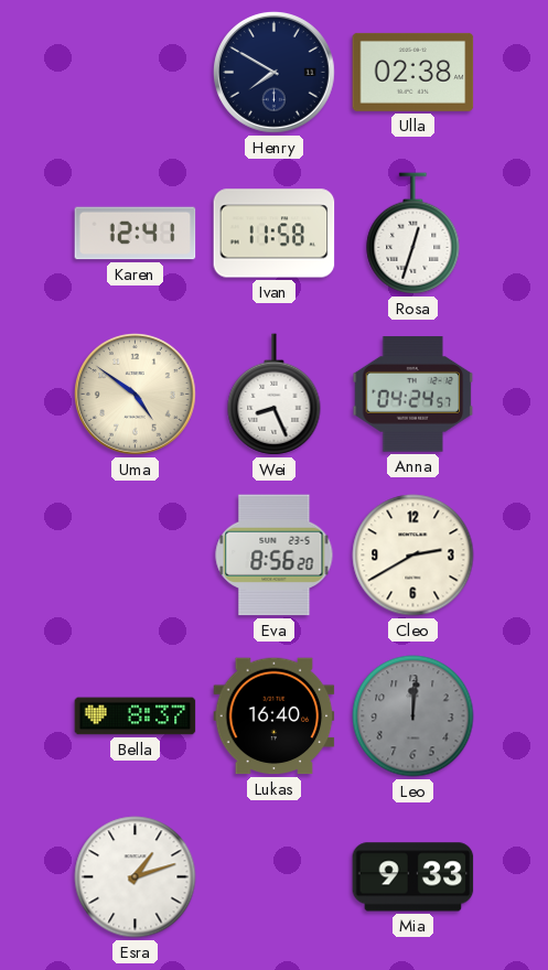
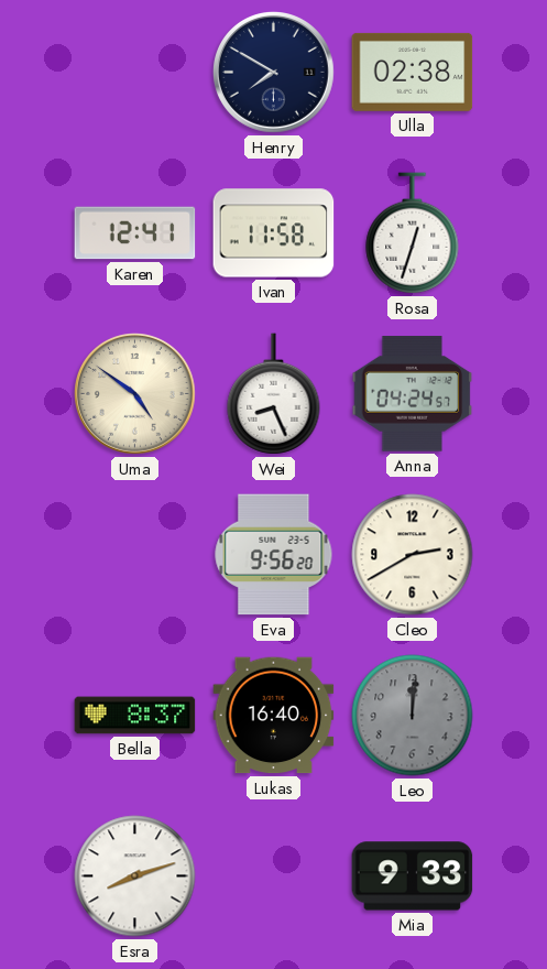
Eva: 8:56 -> 9:56
Esra: 1:12 -> 8:12
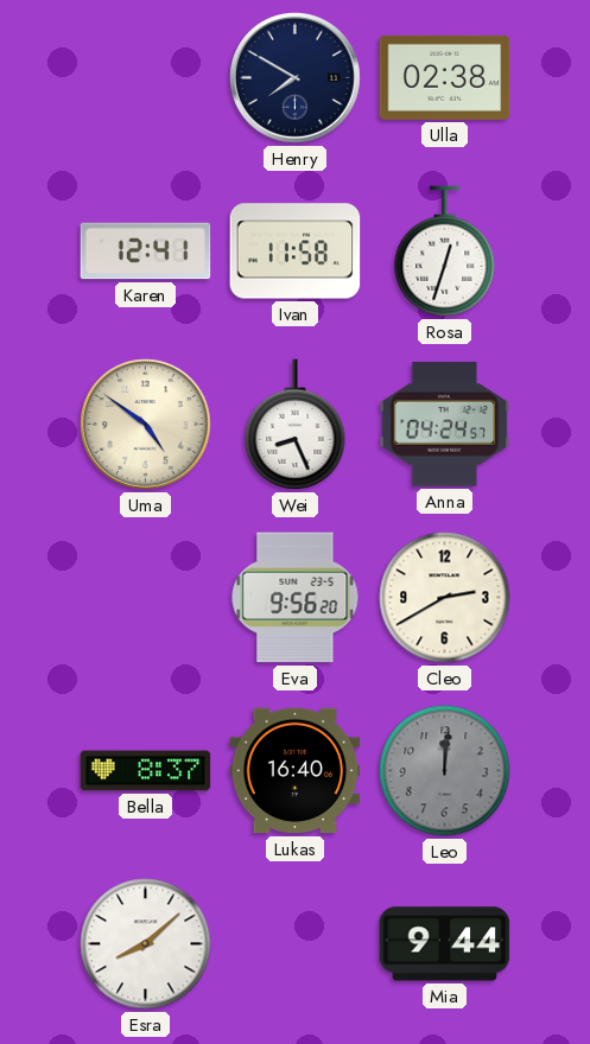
Esra: 8:12 -> 8:08
Mia: 9:33 -> 9:44
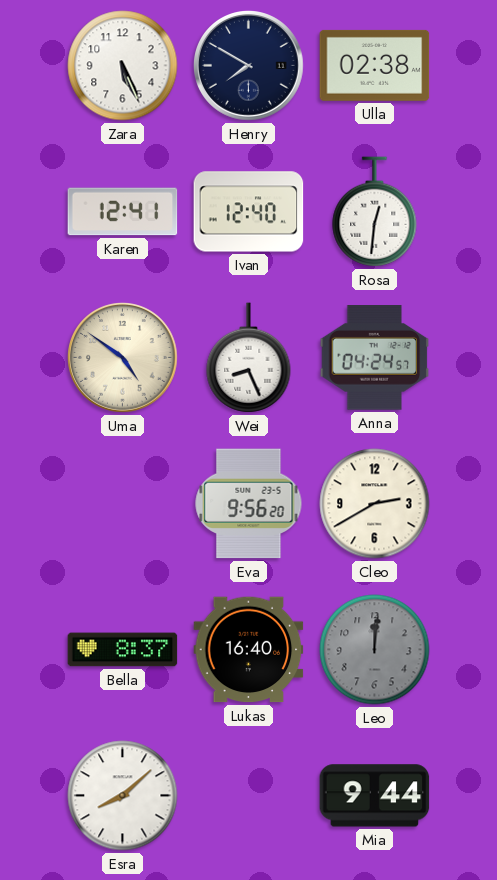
Zara: none -> 5:26
Ivan: 11:58 -> 12:40
Rosa: 12:33 -> 12:31
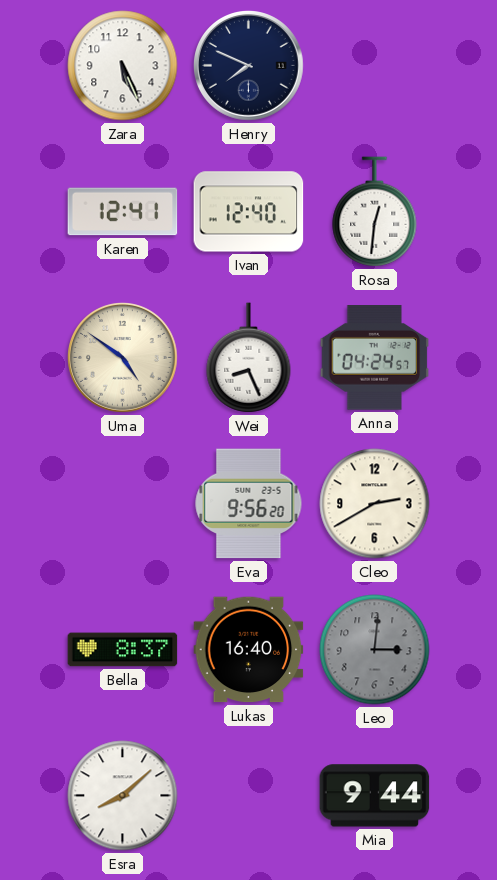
Henry: 7:50 -> 7:49
Ulla: 02:38 -> none
Leo: 12:01 -> 3:01
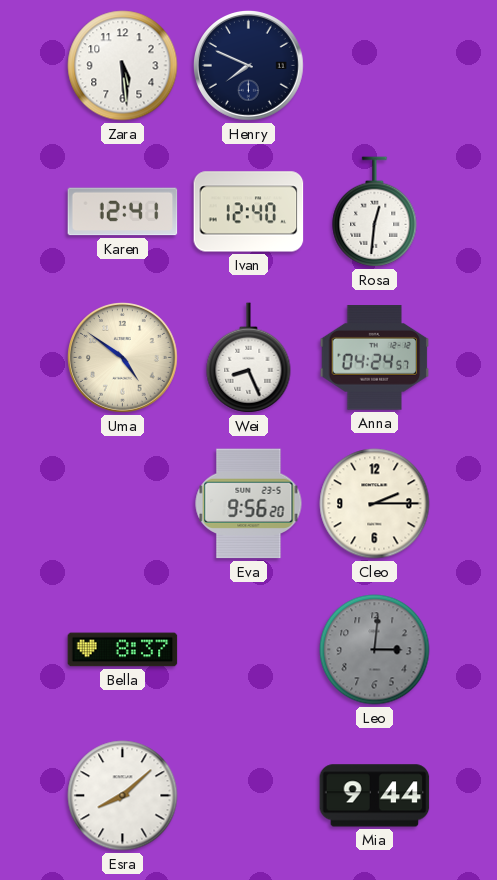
Zara: 5:26 -> 5:29
Cleo: 2:40 -> 2:15
Lukas: 16:40 -> none
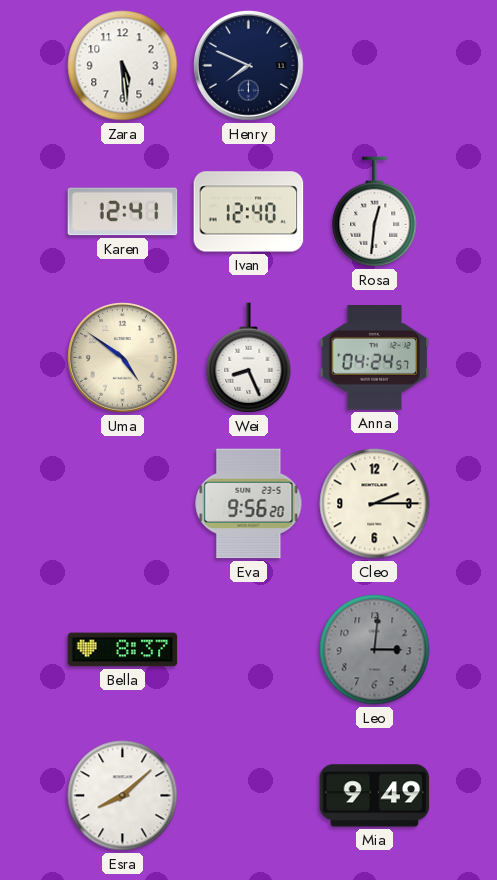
Mia: 9:44 -> 9:49
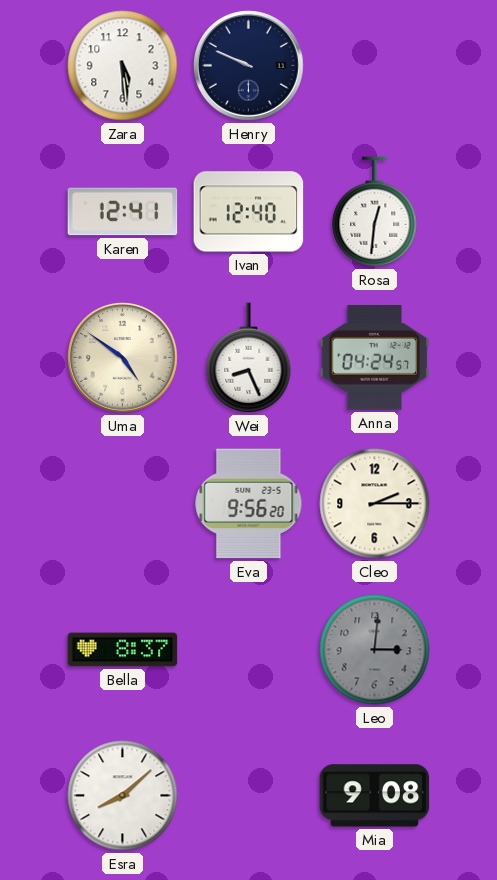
Henry: 7:49 -> 9:49
Mia: 9:49 -> 9:08
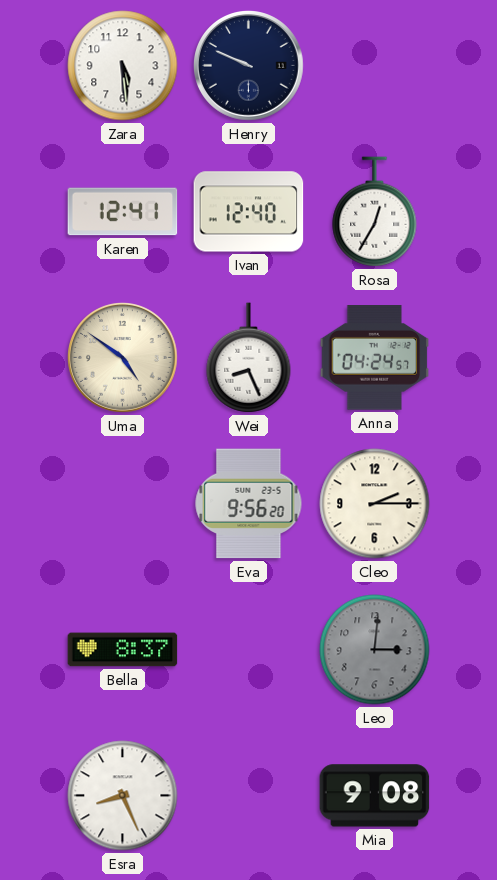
Rosa: 12:31 -> 12:35
Esra: 8:08 -> 8:26
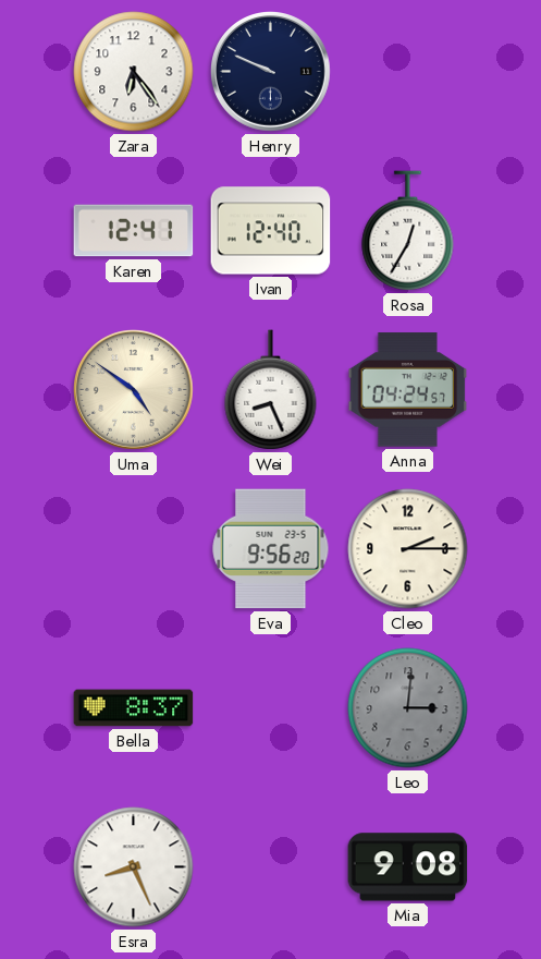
Zara: 5:29 -> 6:24
